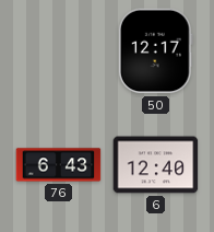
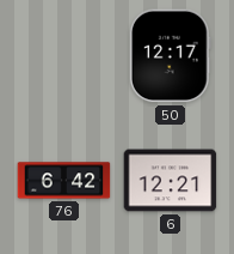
76: 6:43 -> 6:42
6: 12:40 -> 12:21
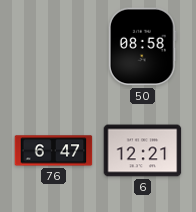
50: 12:17 -> 08:58
76: 6:42 -> 6:47
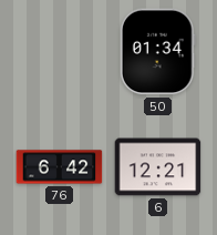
50: 08:58 -> 01:34
76: 6:47 -> 6:42
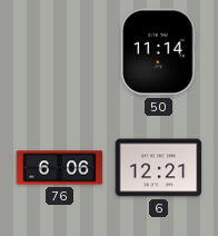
50: 01:34 -> 11:14
76: 6:42 -> 6:06
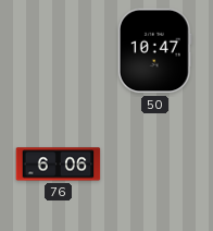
50: 11:14 -> 10:47
6: 12:21 -> none
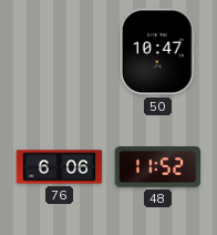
48: none -> 11:52
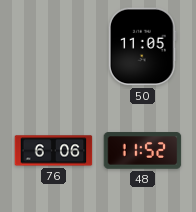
50: 10:47 -> 11:05
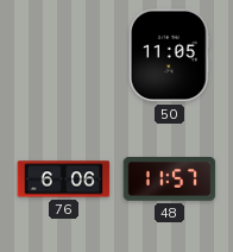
48: 11:52 -> 11:57
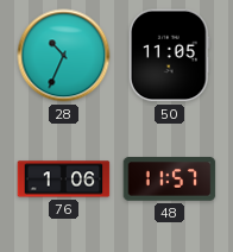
28: none -> 10:34
76: 6:06 -> 1:06
